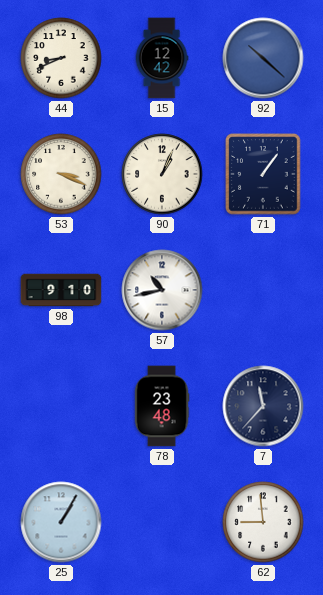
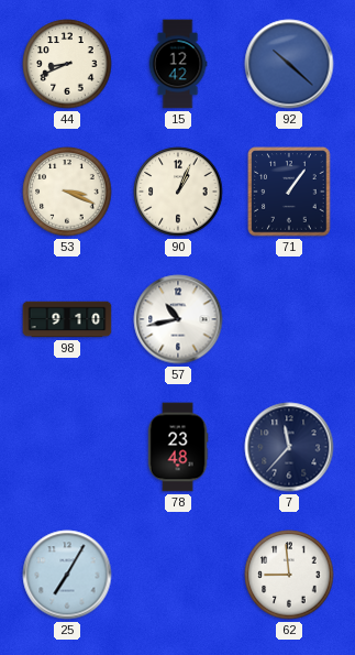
25: 1:05 -> 7:05
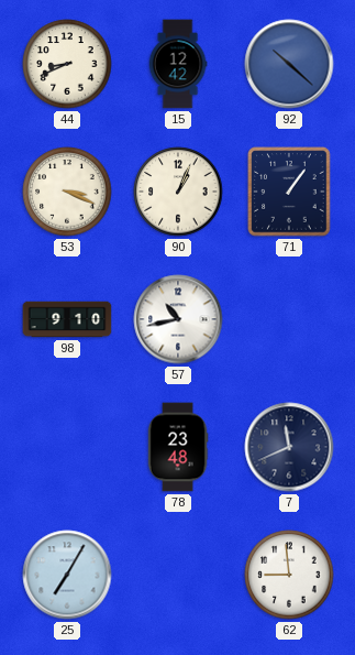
7: 11:37 -> 11:41
